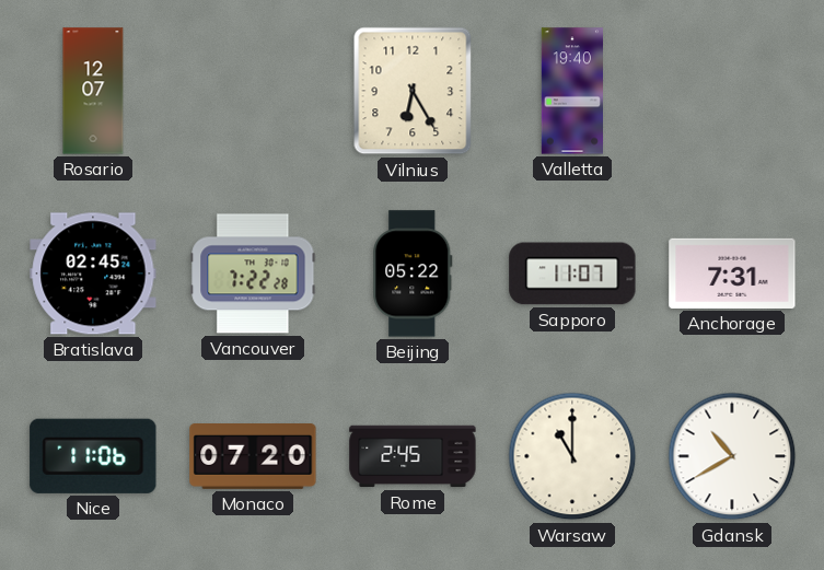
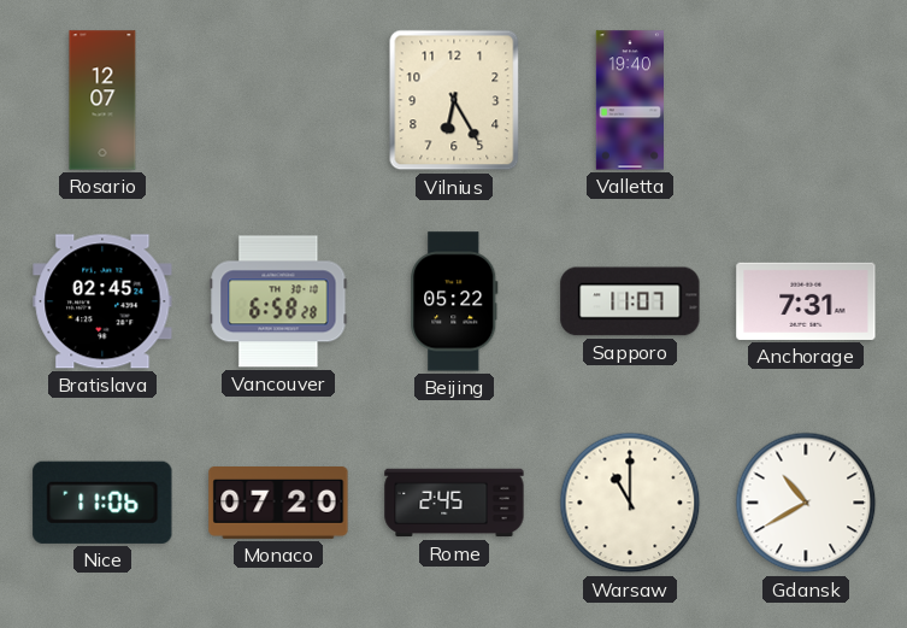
Vancouver: 7:22 -> 6:58
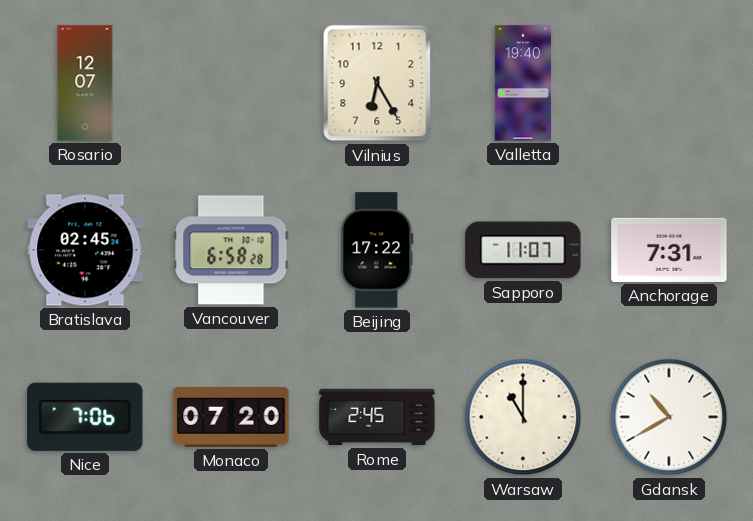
Beijing: 05:22 -> 17:22
Nice: 11:06 -> 7:06
